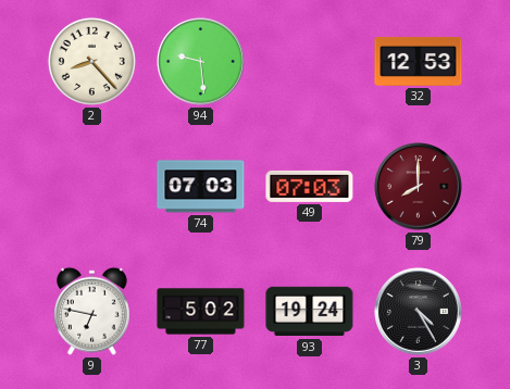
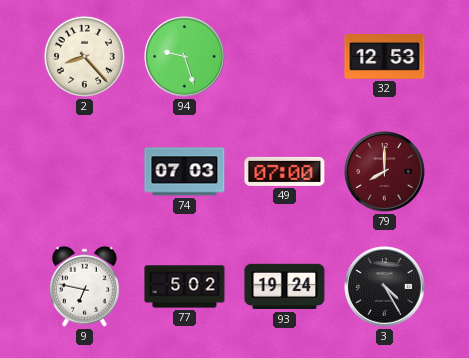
94: 9:29 -> 9:27
49: 07:03 -> 07:00
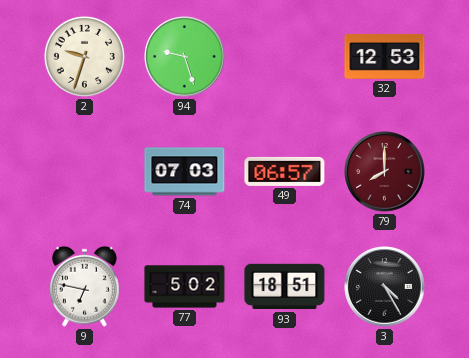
2: 8:23 -> 9:33
49: 07:00 -> 06:57
93: 19:24 -> 18:51
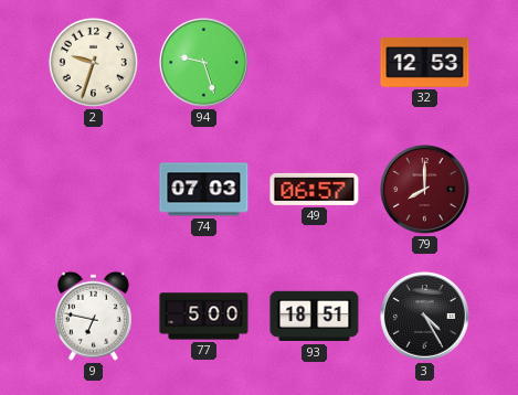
77: 5:02 -> 5:00
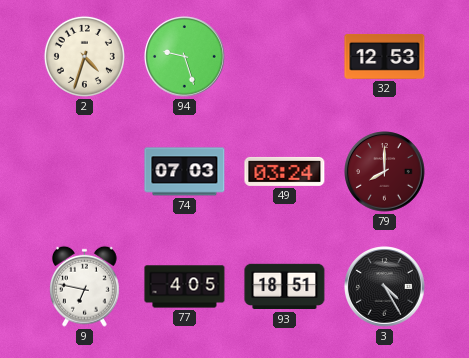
2: 9:33 -> 4:33
49: 06:57 -> 03:24
77: 5:00 -> 4:05
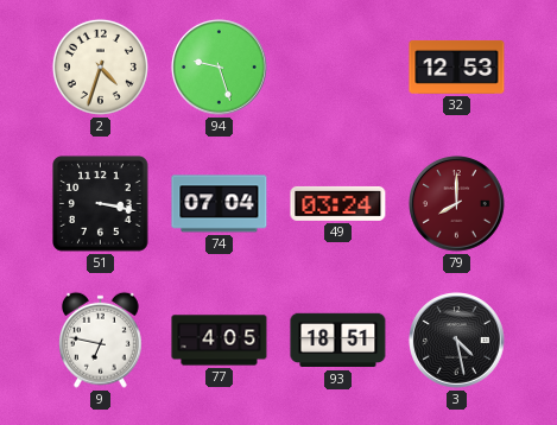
51: none -> 3:17
74: 07:03 -> 07:04
3: 4:25 -> 4:28
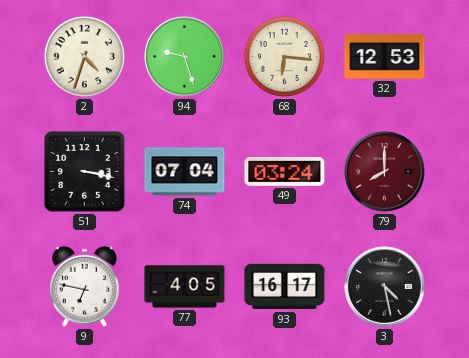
68: none -> 6:16
93: 18:51 -> 16:17
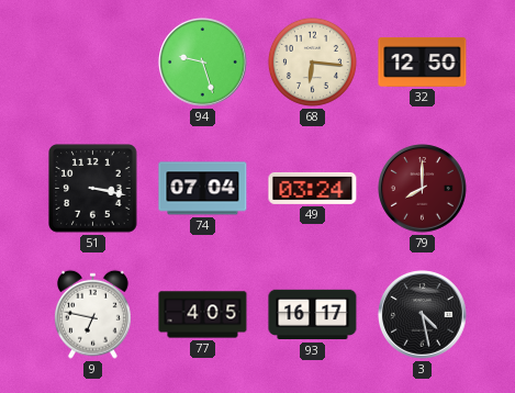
2: 4:33 -> none
32: 12:53 -> 12:50
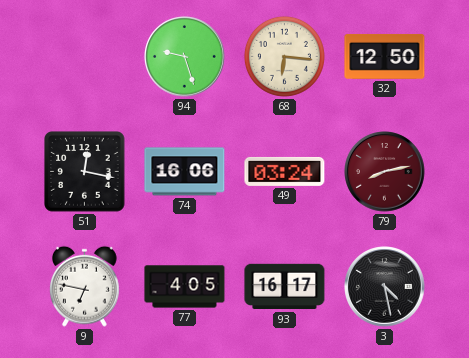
51: 3:17 -> 12:17
74: 07:04 -> 16:06
79: 8:00 -> 8:13
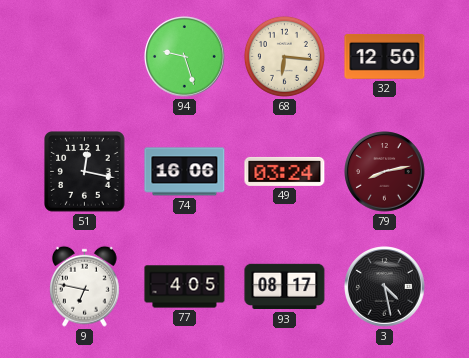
93: 16:17 -> 08:17
